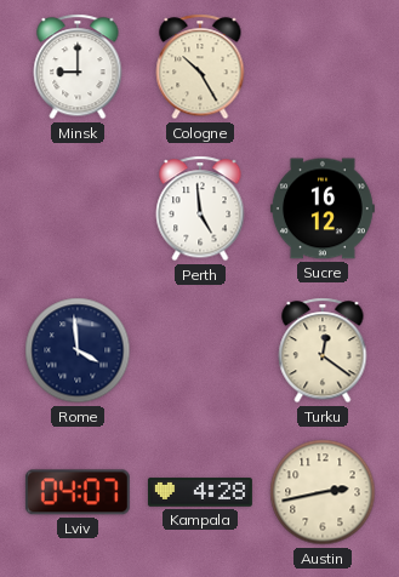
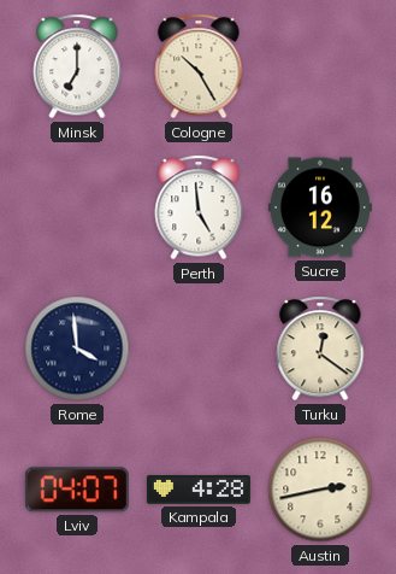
Minsk: 9:00 -> 7:00
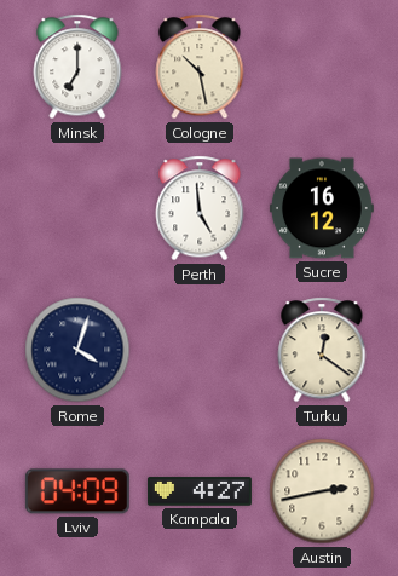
Cologne: 10:25 -> 10:28
Rome: 3:59 -> 4:03
Lviv: 04:07 -> 04:09
Kampala: 4:28 -> 4:27
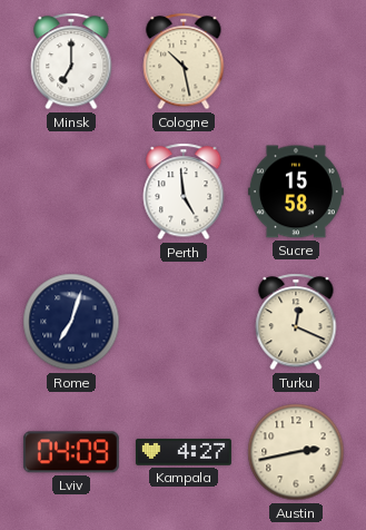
Sucre: 16:12 -> 15:58
Rome: 4:03 -> 7:03
Turku: 12:21 -> 12:19
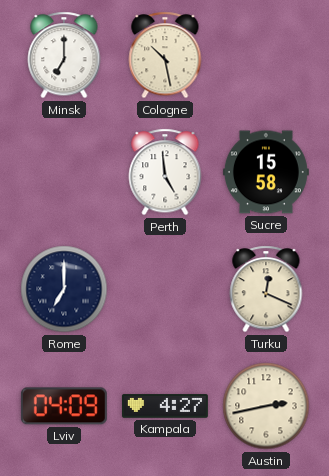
Rome: 7:03 -> 7:00
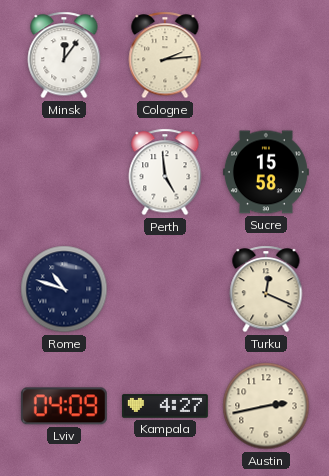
Minsk: 7:00 -> 12:06
Cologne: 10:28 -> 2:14
Rome: 7:00 -> 10:48
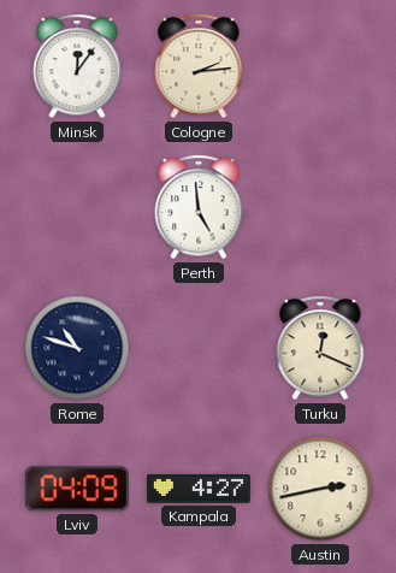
Sucre: 15:58 -> none
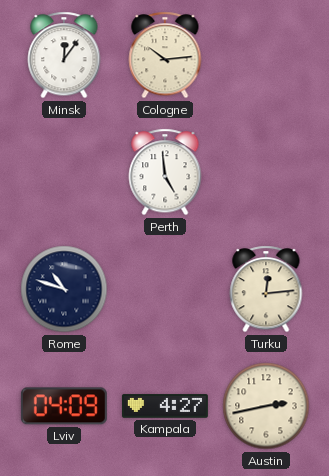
Cologne: 2:14 -> 10:14
Turku: 12:19 -> 12:14
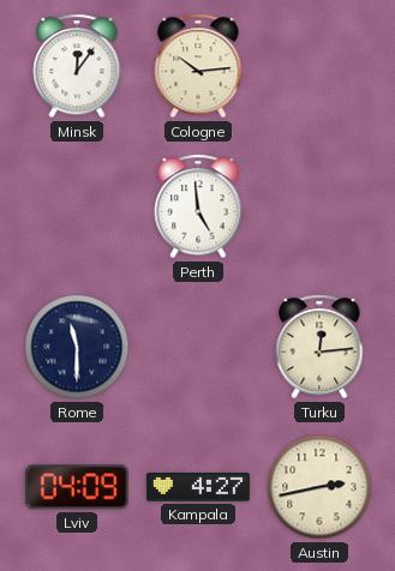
Rome: 10:48 -> 11:30
